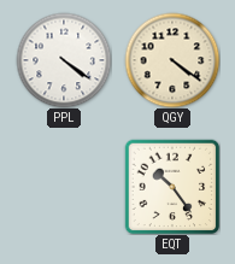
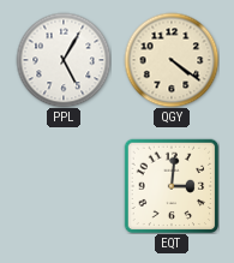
PPL: 4:21 -> 5:05
EQT: 10:24 -> 3:01
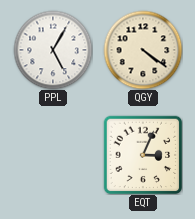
EQT: 3:01 -> 3:04
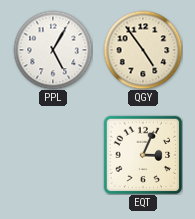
QGY: 4:21 -> 4:54
